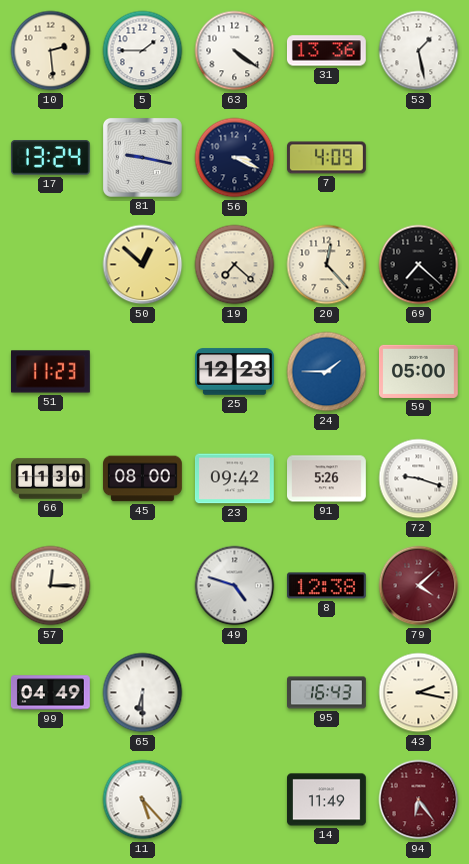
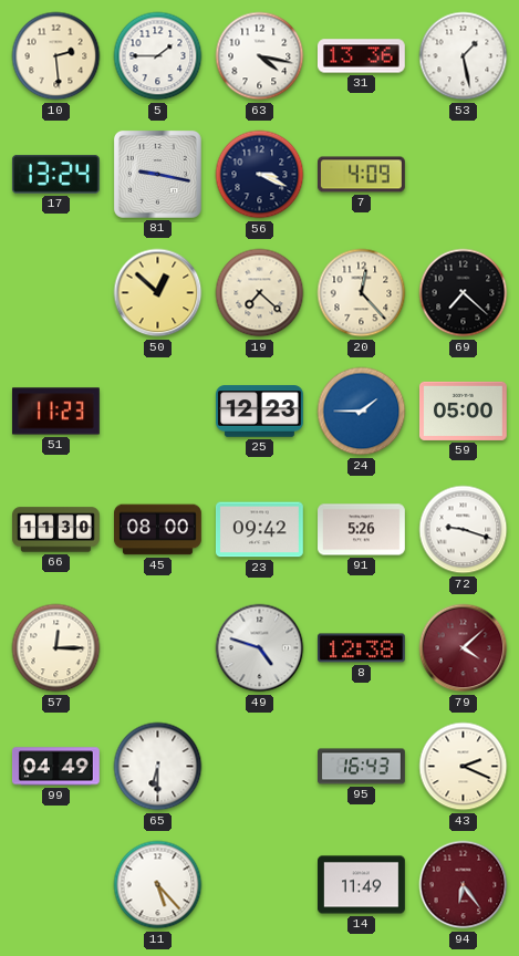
63: 4:21 -> 4:17
43: 2:17 -> 2:19
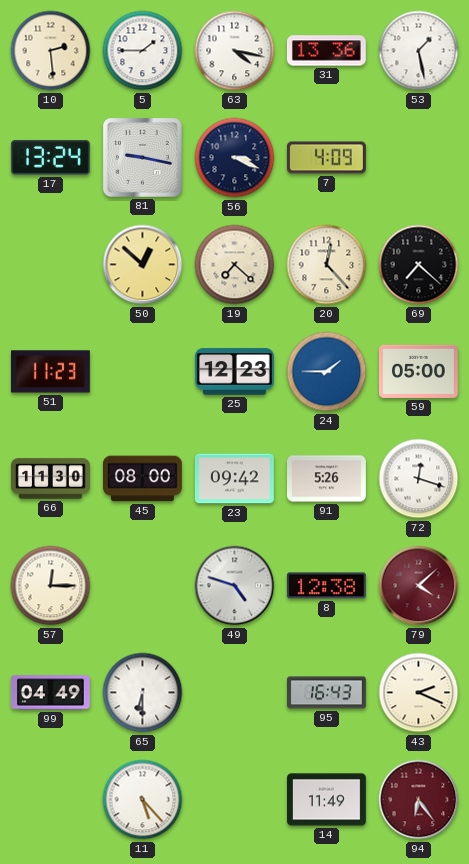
72: 9:18 -> 12:18
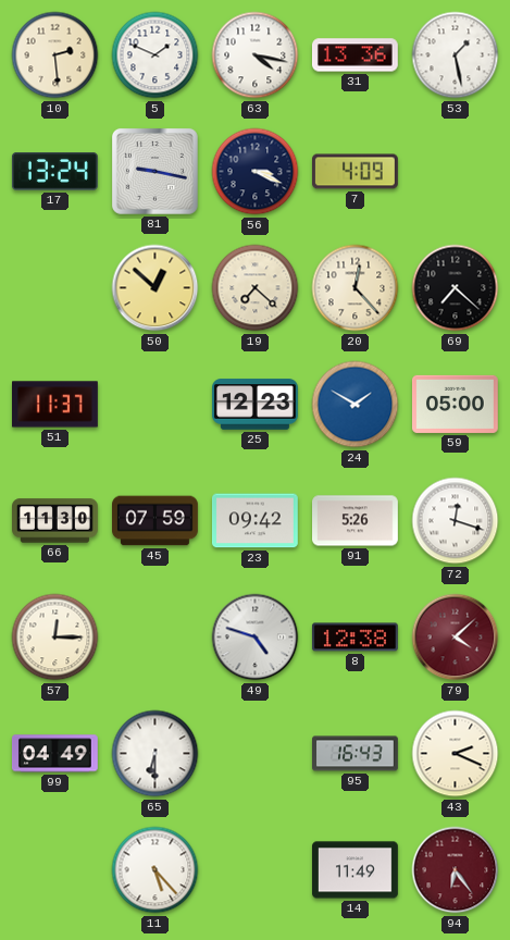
5: 1:45 -> 1:49
51: 11:23 -> 11:37
24: 1:45 -> 1:50
45: 08:00 -> 07:59
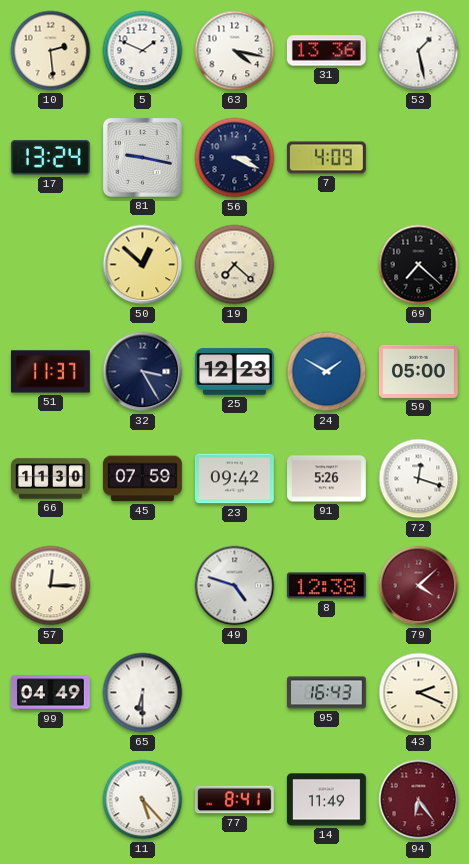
20: 12:23 -> none
32: none -> 3:25
77: none -> 8:41
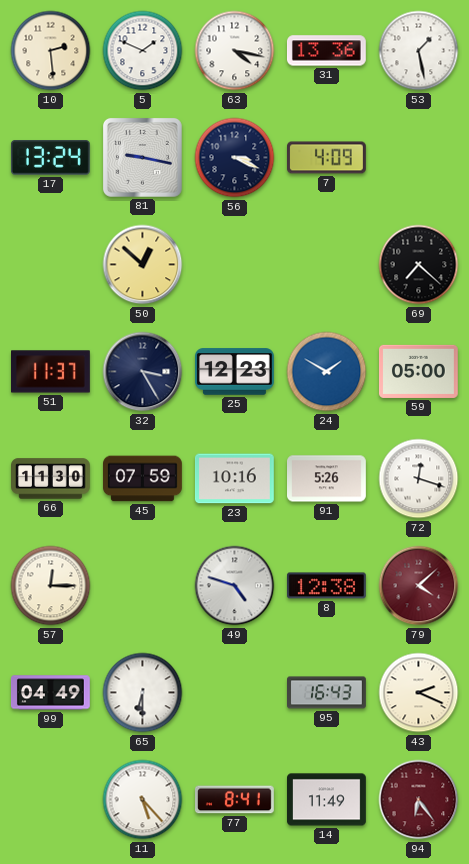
19: 7:22 -> none
23: 09:42 -> 10:16
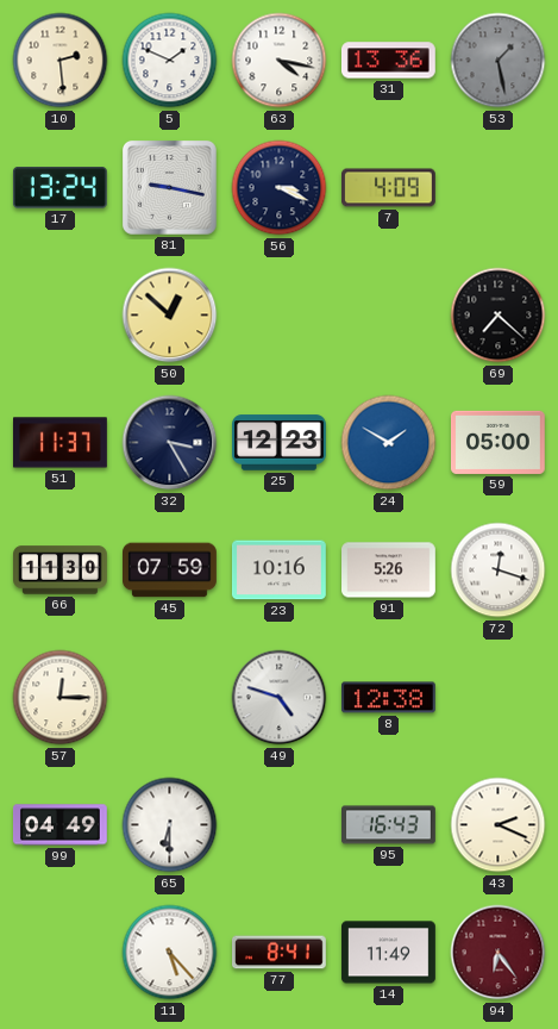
53 dial: white -> grey
79: 4:08 -> none
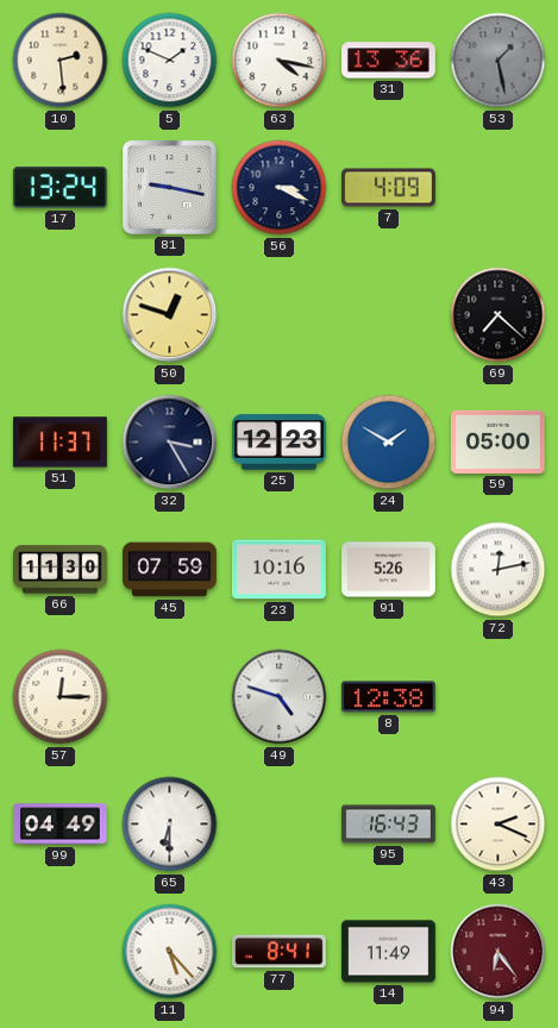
50: 12:52 -> 12:48
72: 12:18 -> 12:13
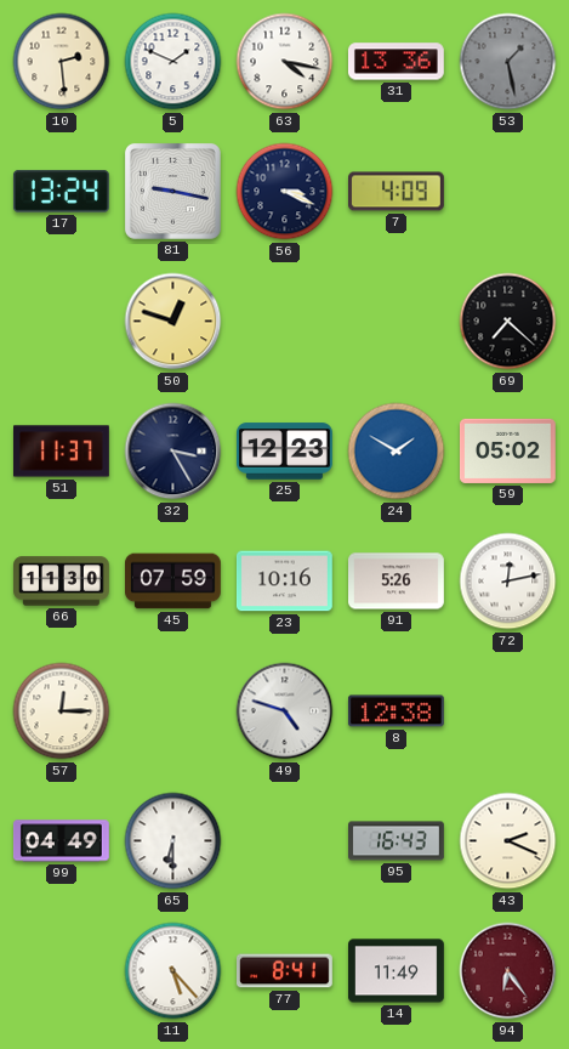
59: 05:00 -> 05:02
